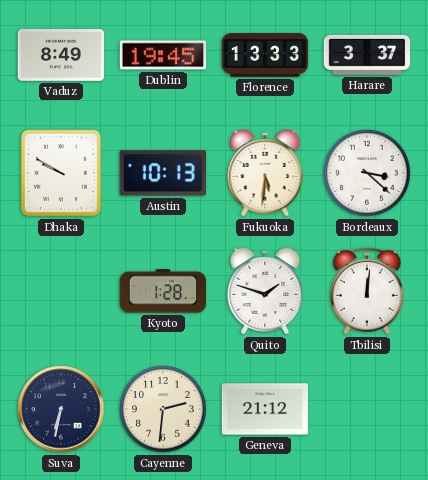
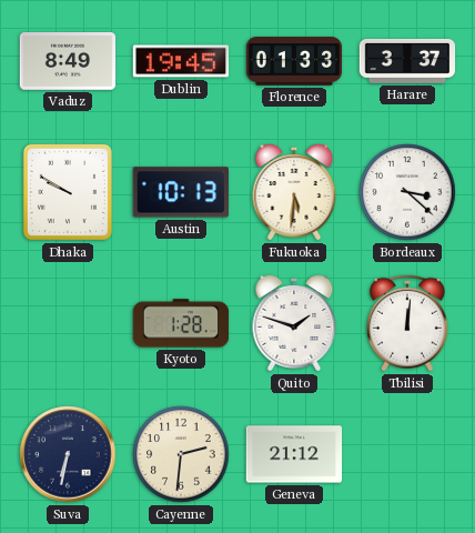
Florence: 13:33 -> 01:33
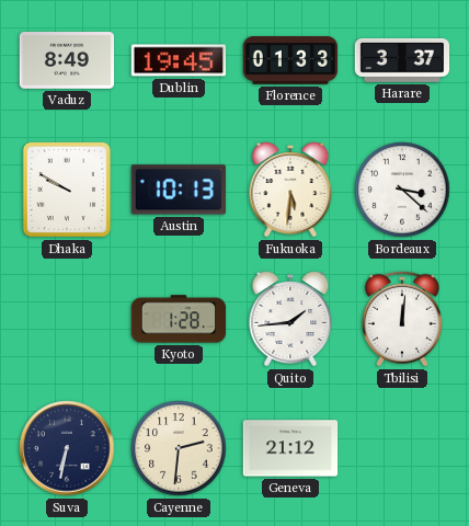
Quito: 1:48 -> 1:44
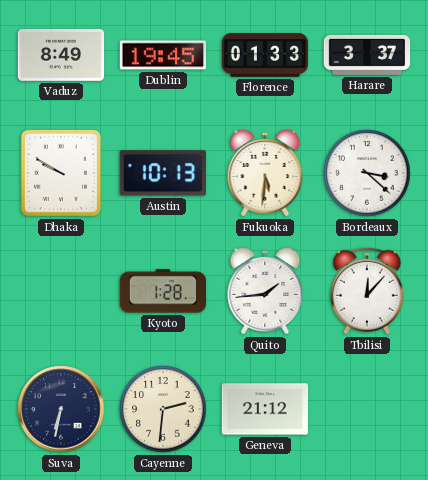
Tbilisi: 12:01 -> 12:07
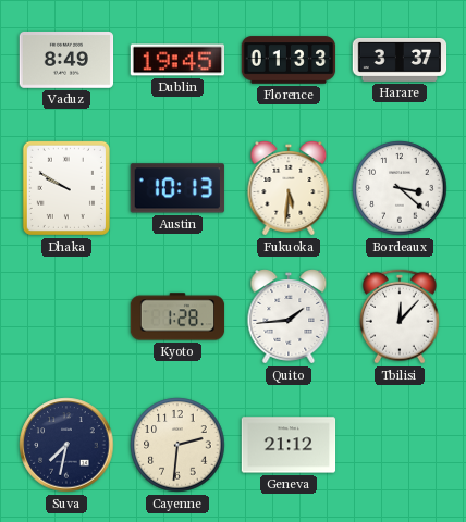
Suva: 6:32 -> 7:32
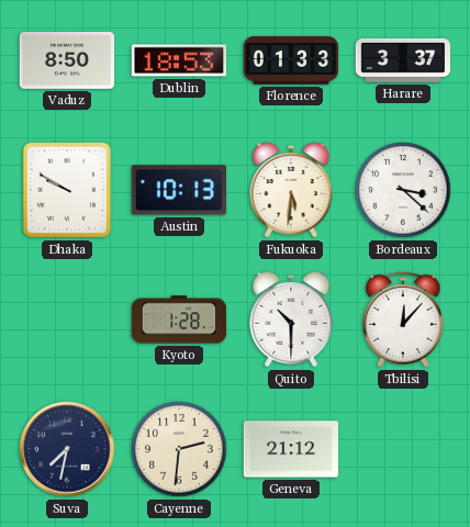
Vaduz: 8:49 -> 8:50
Dublin: 19:45 -> 18:53
Quito: 1:44 -> 10:30
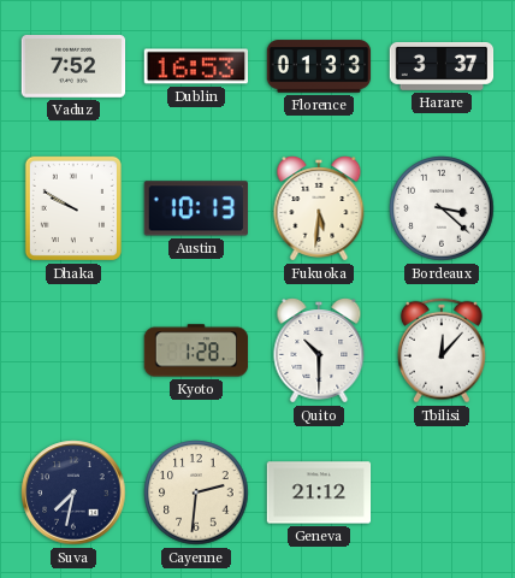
Vaduz: 8:50 -> 7:52
Dublin: 18:53 -> 16:53
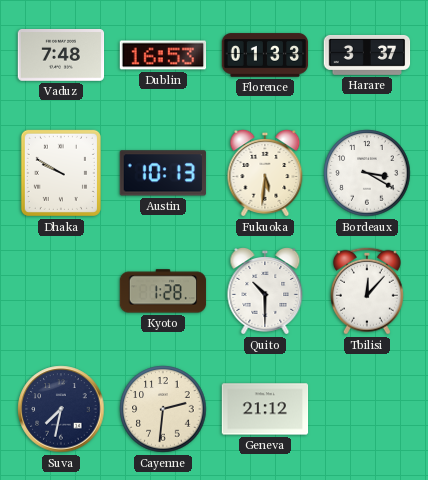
Vaduz: 7:52 -> 7:48
Bordeaux: 3:22 -> 3:20
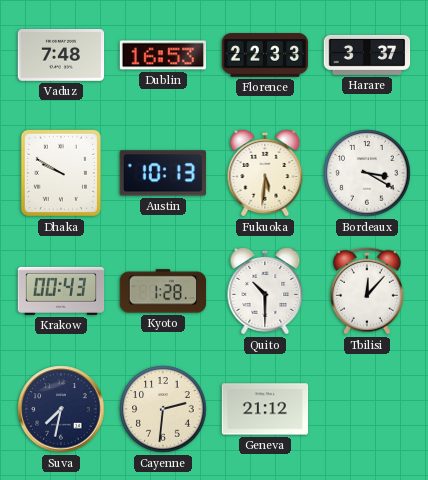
Florence: 01:33 -> 22:33
Krakow: none -> 00:43
